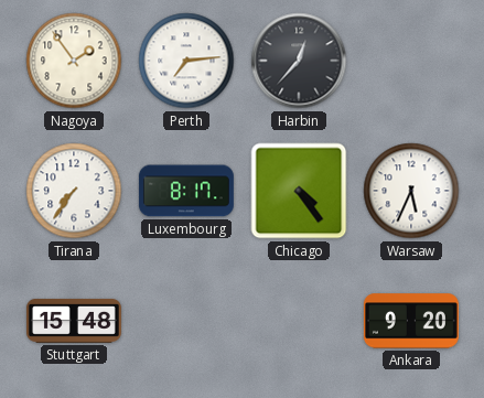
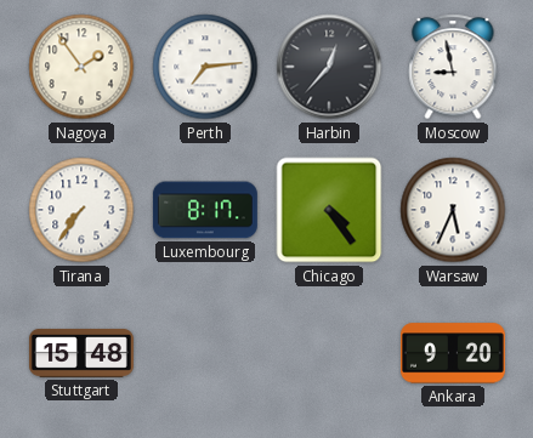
Moscow: none -> 8:58
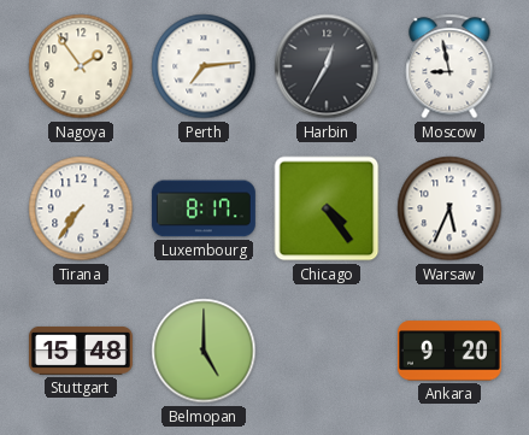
Harbin: 12:37 -> 12:35
Belmopan: none -> 5:00
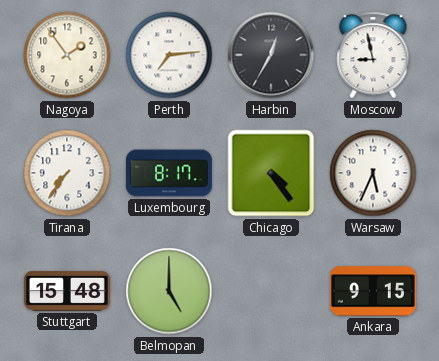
Ankara: 9:20 -> 9:15
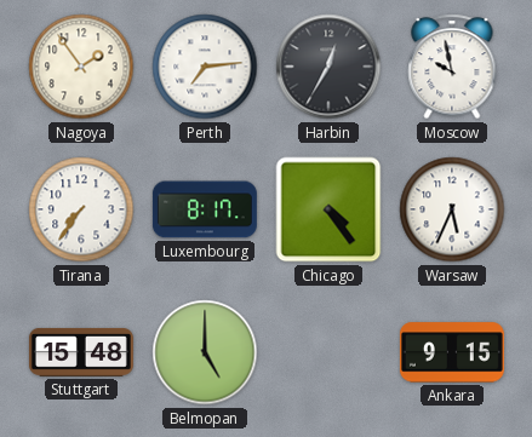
Moscow: 8:58 -> 9:58
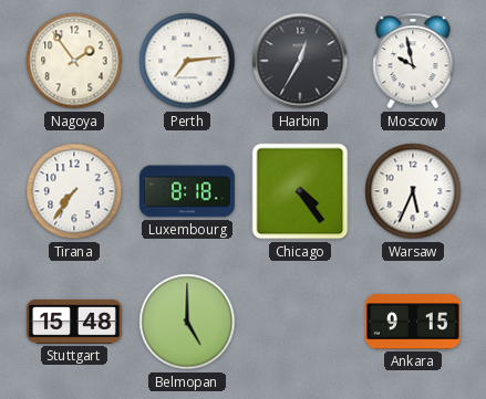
Luxembourg: 8:17 -> 8:18
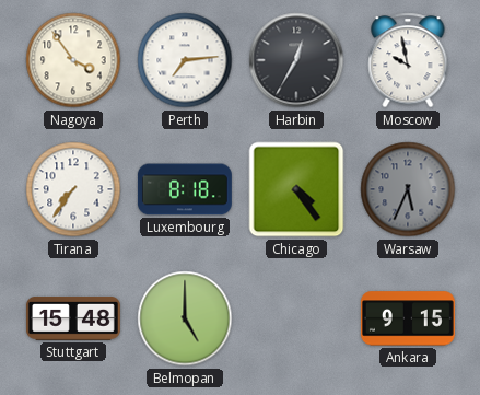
Nagoya: 1:54 -> 3:54
Warsaw dial: white -> grey
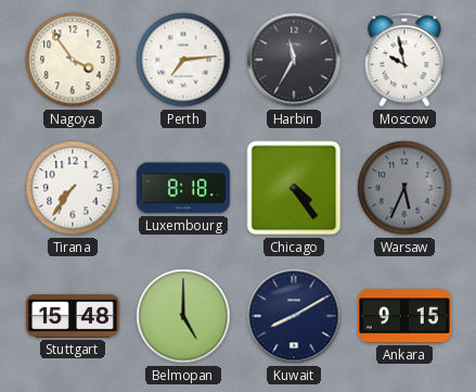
Harbin: 12:35 -> 11:35
Kuwait: none -> 8:10
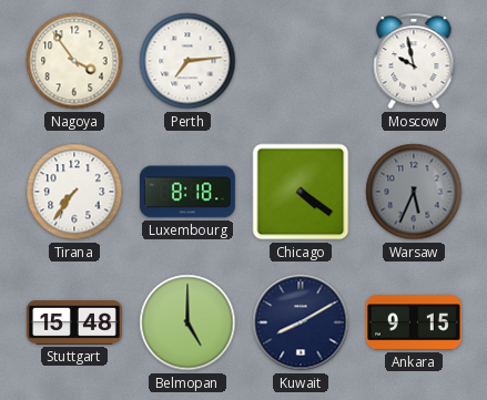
Harbin: 11:35 -> none
Chicago: 4:24 -> 4:21
